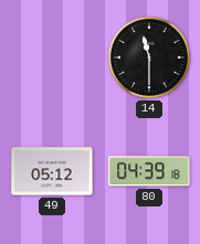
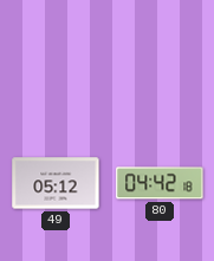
14: 11:30 -> none
80: 04:39 -> 04:42
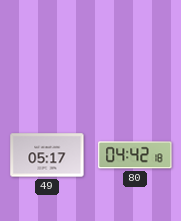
49: 05:12 -> 05:17
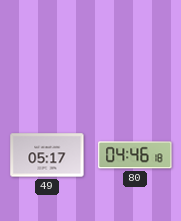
80: 04:42 -> 04:46
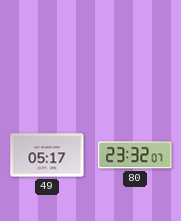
80: 04:46 -> 23:32
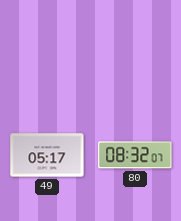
80: 23:32 -> 08:32
